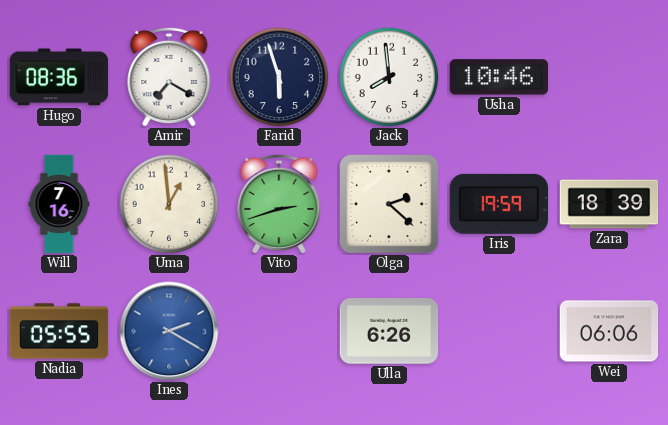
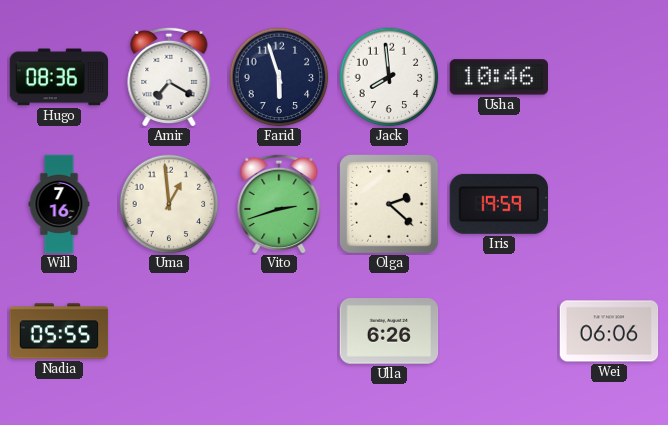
Zara: 18:39 -> none
Ines: 2:20 -> none
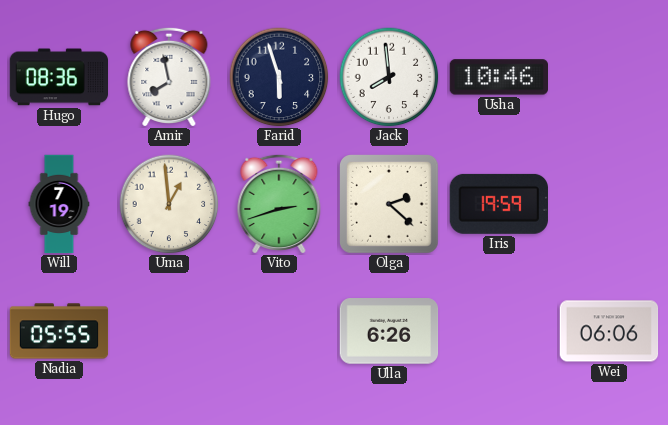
Amir: 7:20 -> 7:58
Will: 7:16 -> 7:19
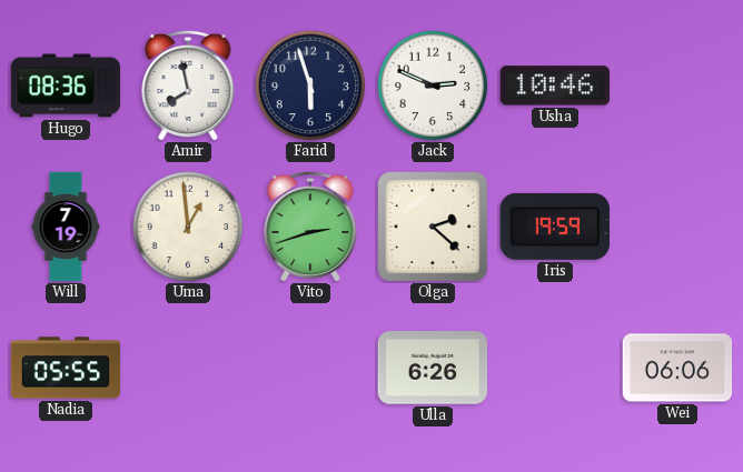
Jack: 7:59 -> 2:49
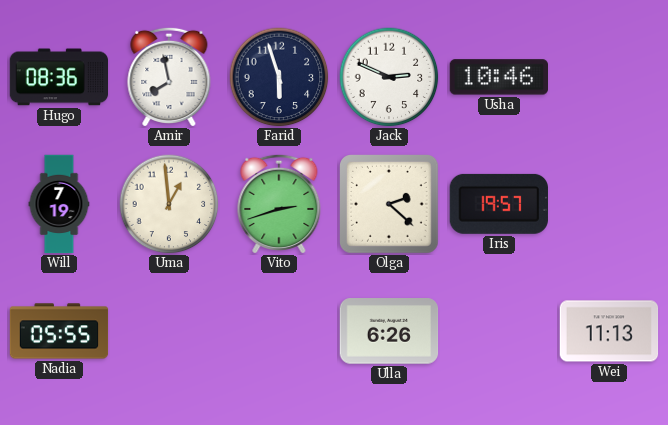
Iris: 19:59 -> 19:57
Wei: 06:06 -> 11:13
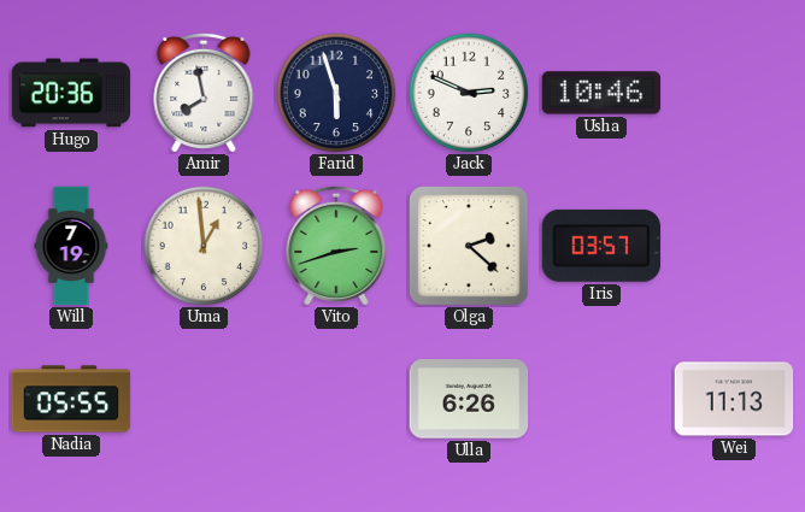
Hugo: 08:36 -> 20:36
Iris: 19:57 -> 03:57
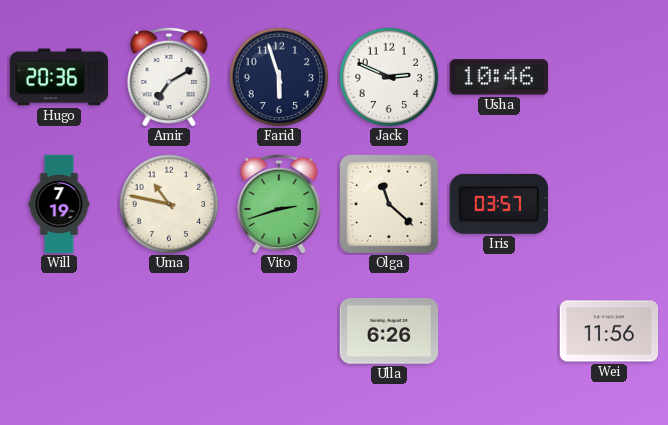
Amir: 7:58 -> 7:10
Uma: 12:59 -> 10:47
Olga: 2:22 -> 11:22
Nadia: 05:55 -> none
Wei: 11:13 -> 11:56
